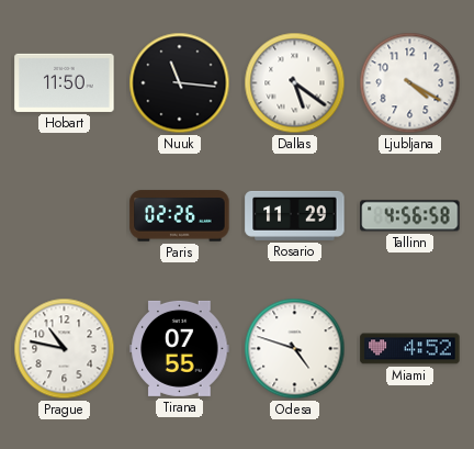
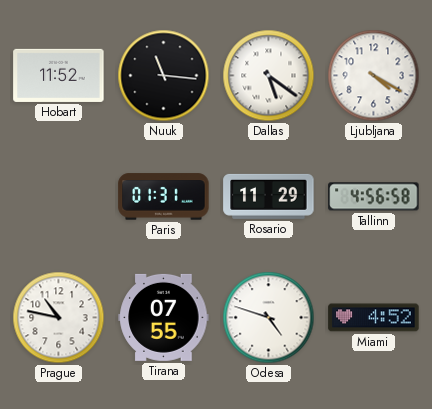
Hobart: 11:50 -> 11:52
Paris: 02:26 -> 01:31
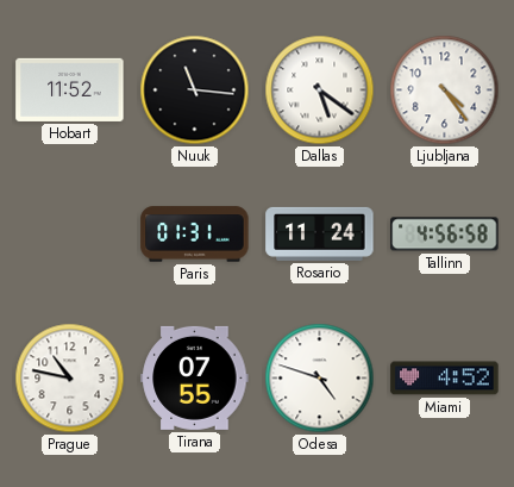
Ljubljana: 4:20 -> 4:24
Rosario: 11:29 -> 11:24
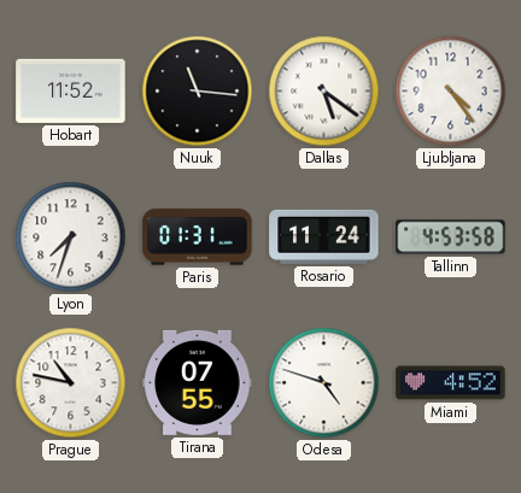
Lyon: none -> 7:33
Tallinn: 4:56 -> 4:53
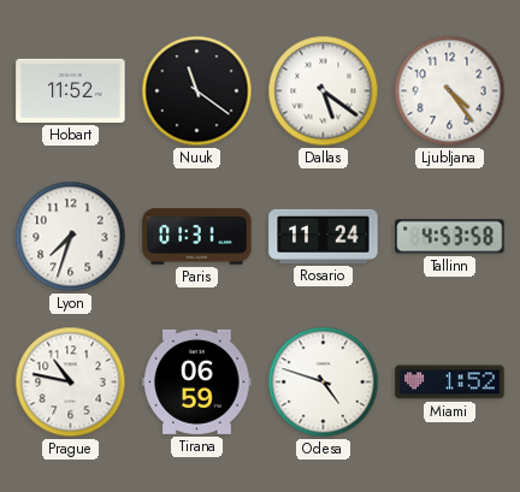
Nuuk: 11:16 -> 11:21
Tirana: 07:55 -> 06:59
Miami: 4:52 -> 1:52
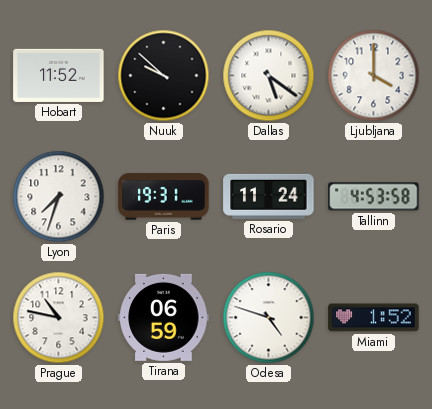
Nuuk: 11:21 -> 9:52
Ljubljana: 4:24 -> 4:00
Paris: 01:31 -> 19:31
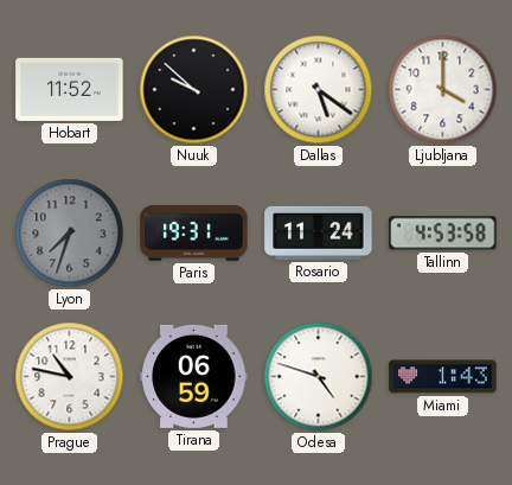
Lyon dial: white -> grey
Miami: 1:52 -> 1:43
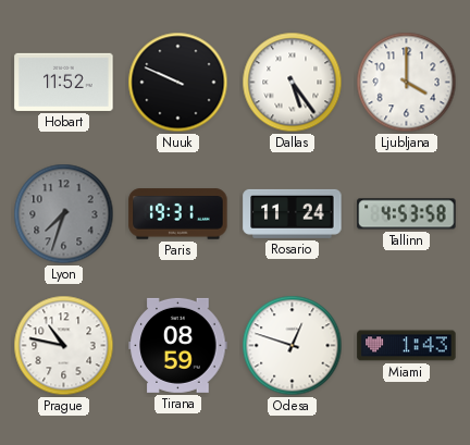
Nuuk: 9:52 -> 9:49
Dallas: 5:21 -> 5:24
Tirana: 06:59 -> 08:59
Odesa: 4:48 -> 12:48
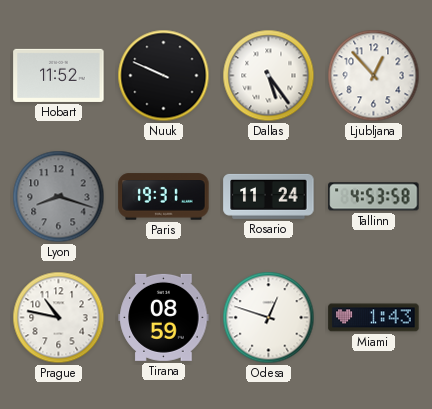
Ljubljana: 4:00 -> 12:53
Lyon: 7:33 -> 8:18
